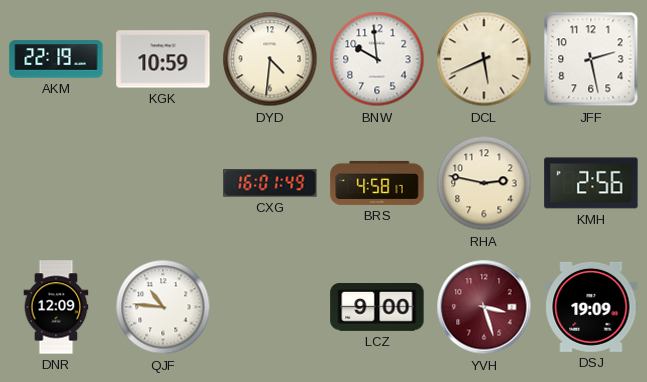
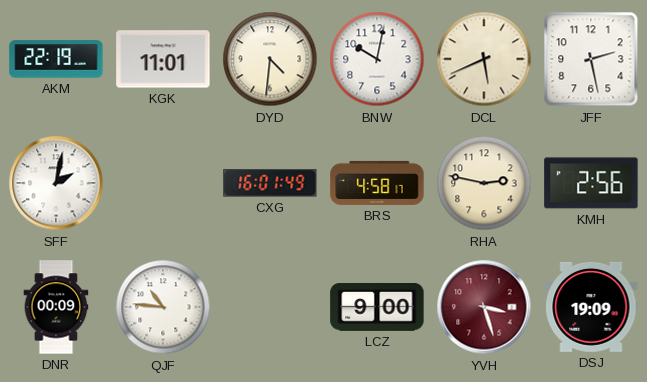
KGK: 10:59 -> 11:01
BNW: 9:59 -> 10:02
SFF: none -> 2:02
DNR: 12:09 -> 00:09
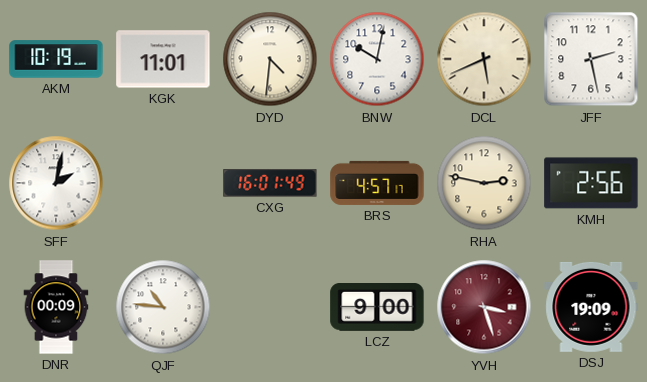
AKM: 22:19 -> 10:19
BRS: 4:58 -> 4:57
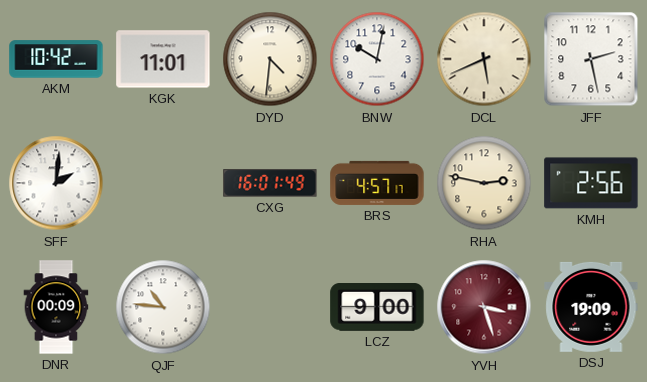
AKM: 10:19 -> 10:42
SFF: 2:02 -> 2:01
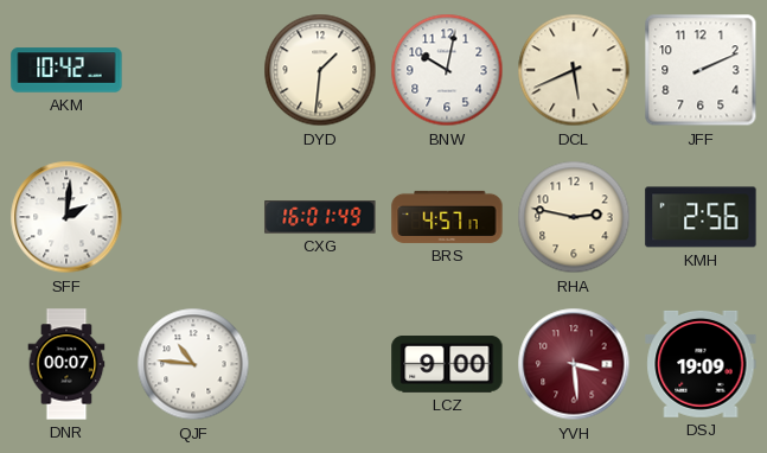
KGK: 11:01 -> none
DYD: 4:31 -> 1:31
JFF: 2:28 -> 2:11
DNR: 00:09 -> 00:07
YVH: 3:27 -> 3:29
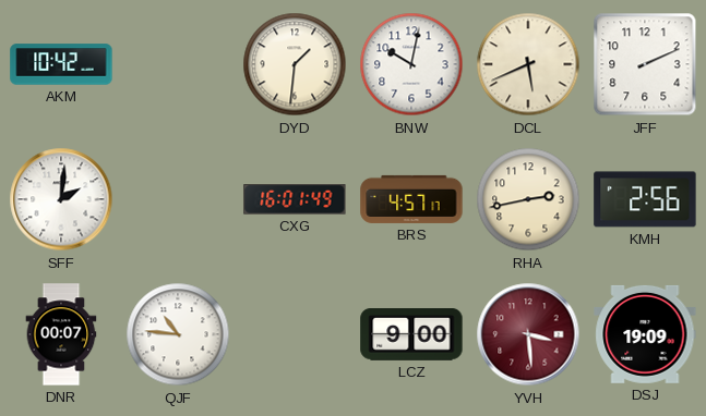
RHA: 2:47 -> 2:43
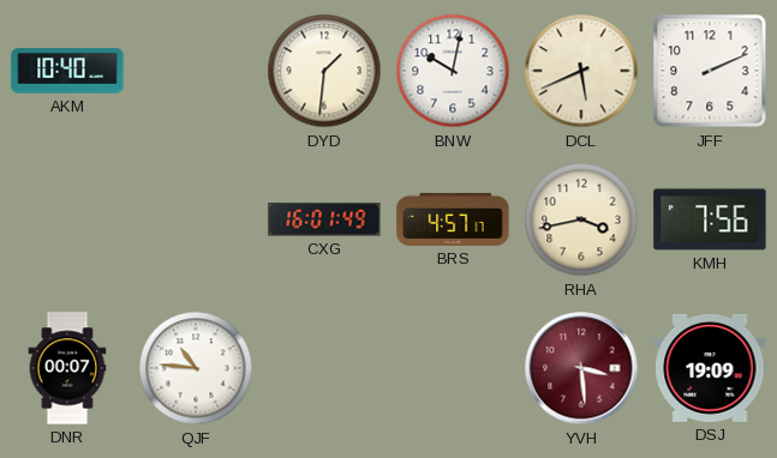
AKM: 10:42 -> 10:40
SFF: 2:01 -> none
RHA: 2:43 -> 3:43
KMH: 2:56 -> 7:56
LCZ: 9:00 -> none
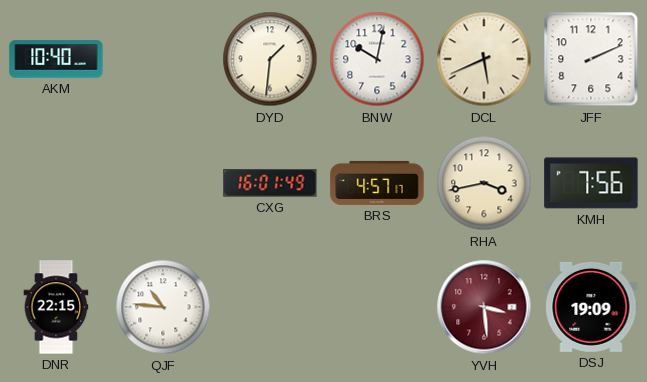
DNR: 00:07 -> 22:15
